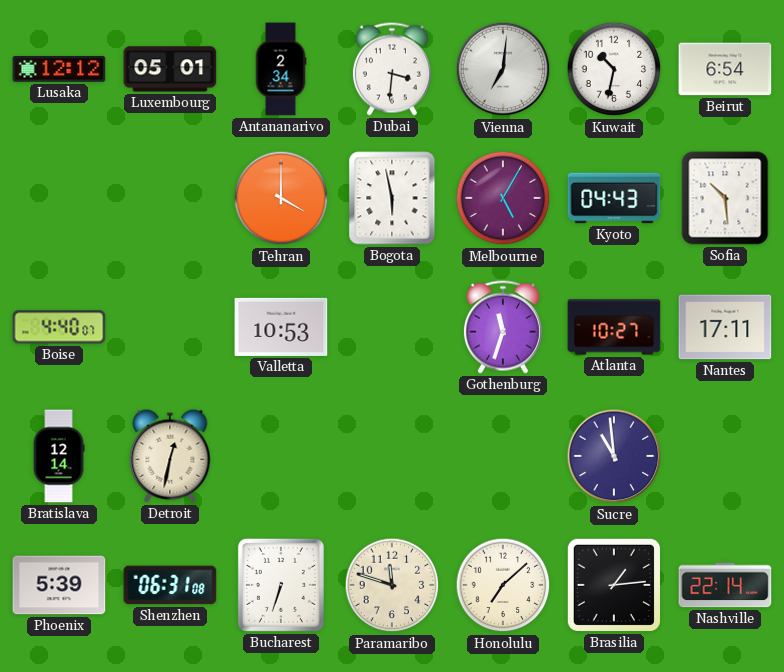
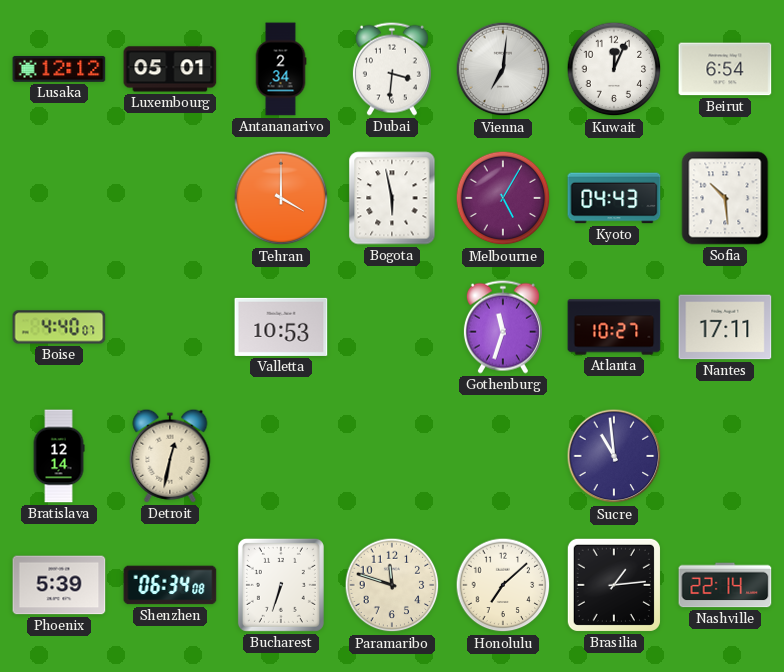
Kuwait: 10:32 -> 12:04
Shenzhen: 06:31 -> 06:34
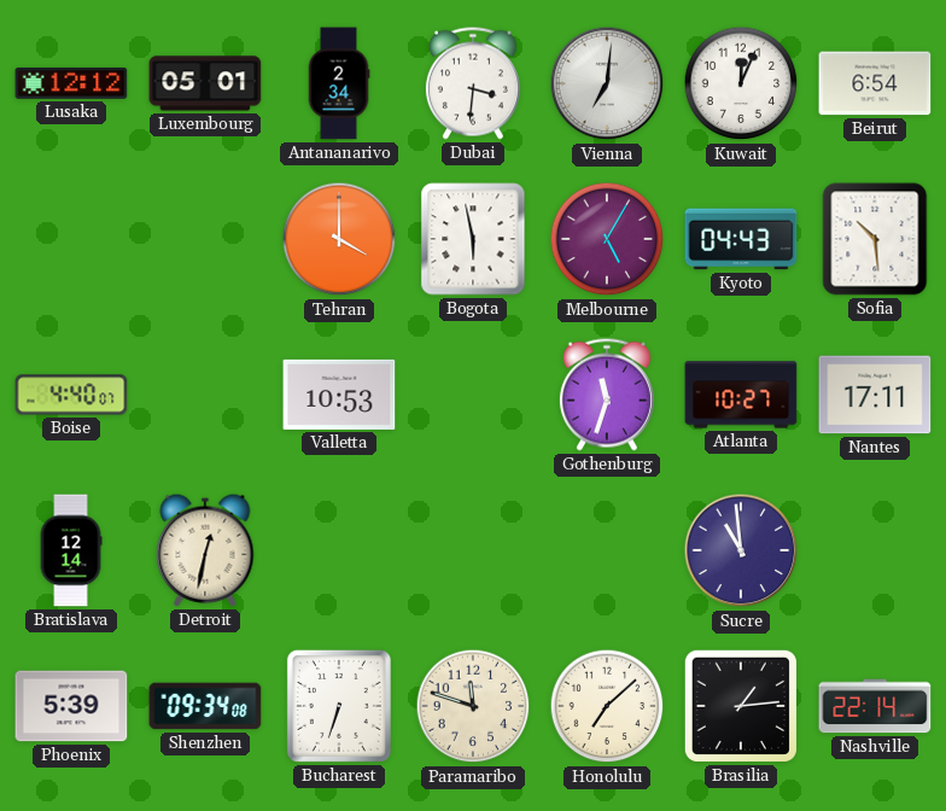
Shenzhen: 06:34 -> 09:34
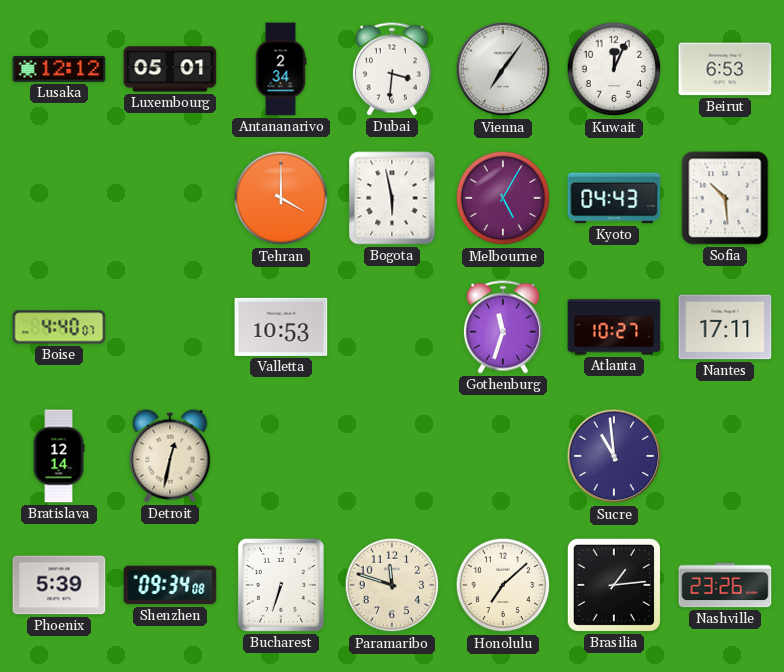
Vienna: 7:01 -> 7:06
Beirut: 6:54 -> 6:53
Nashville: 22:14 -> 23:26
